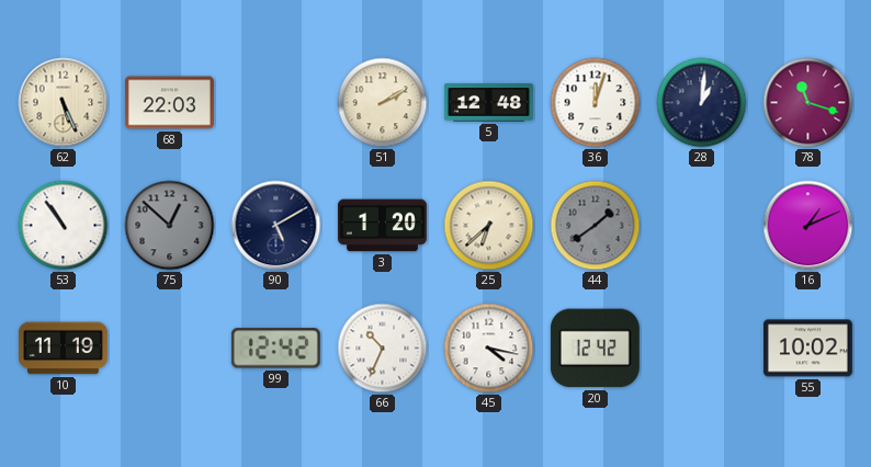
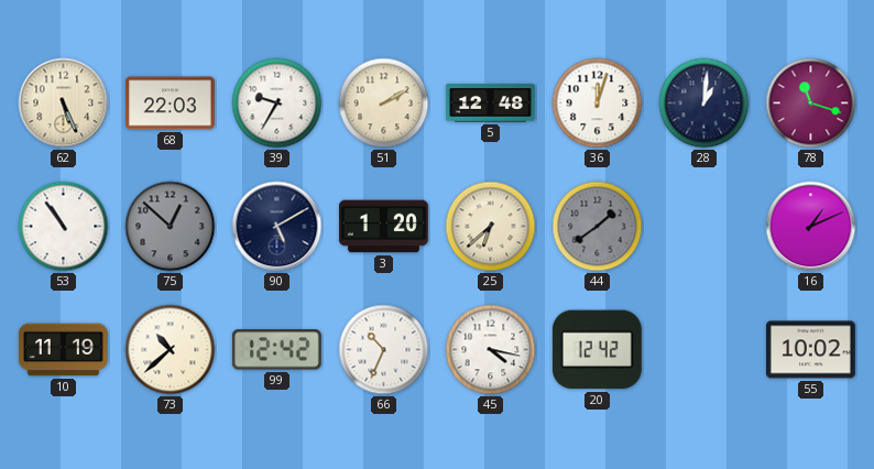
39: none -> 9:35
73: none -> 10:38
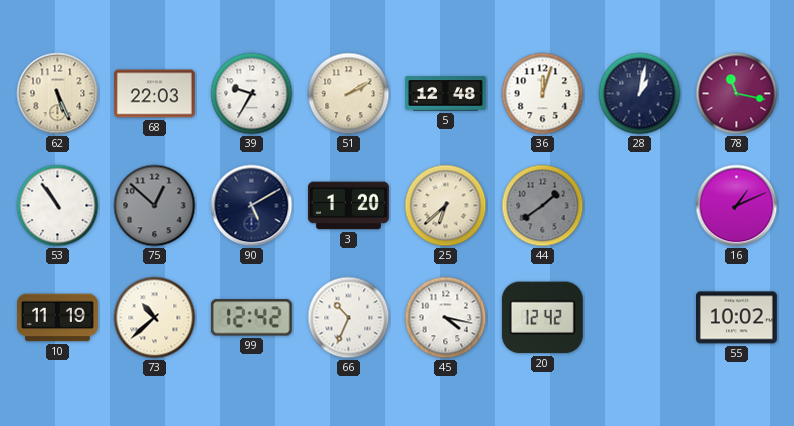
28: 1:01 -> 1:02
78: 11:18 -> 11:17
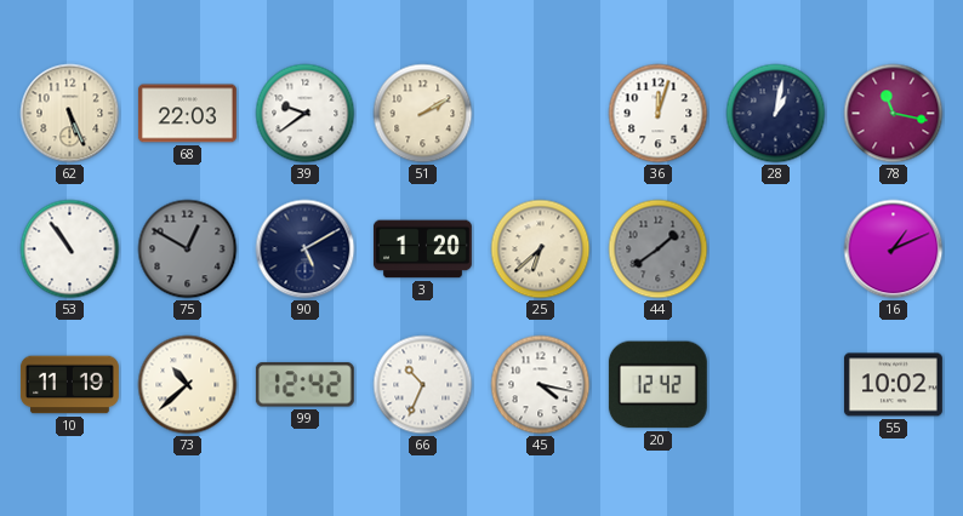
39: 9:35 -> 9:39
5: 12:48 -> none
75: 12:52 -> 12:50
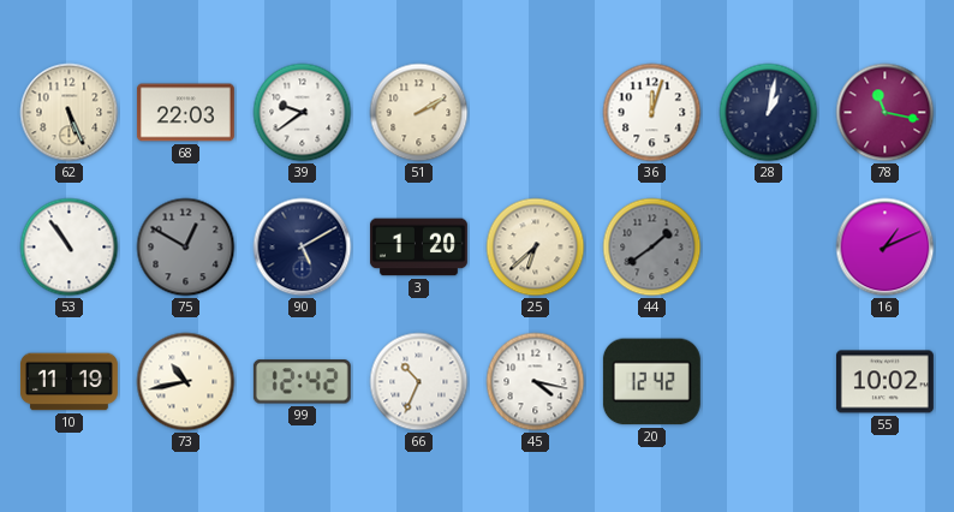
73: 10:38 -> 10:43
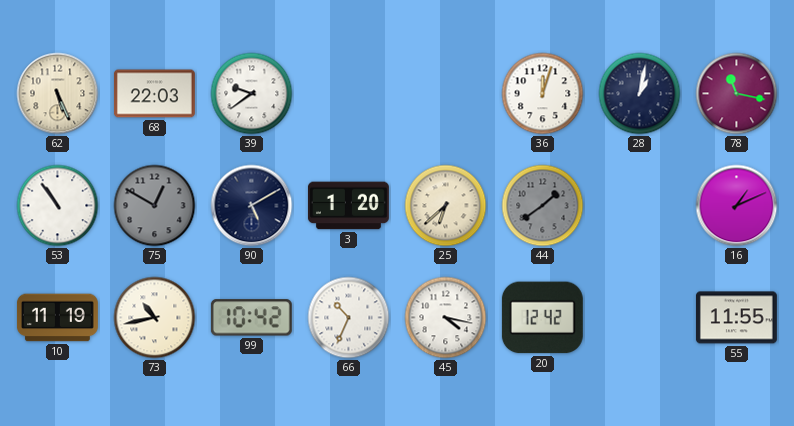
51: 2:10 -> none
99: 12:42 -> 10:42
55: 10:02 -> 11:55
